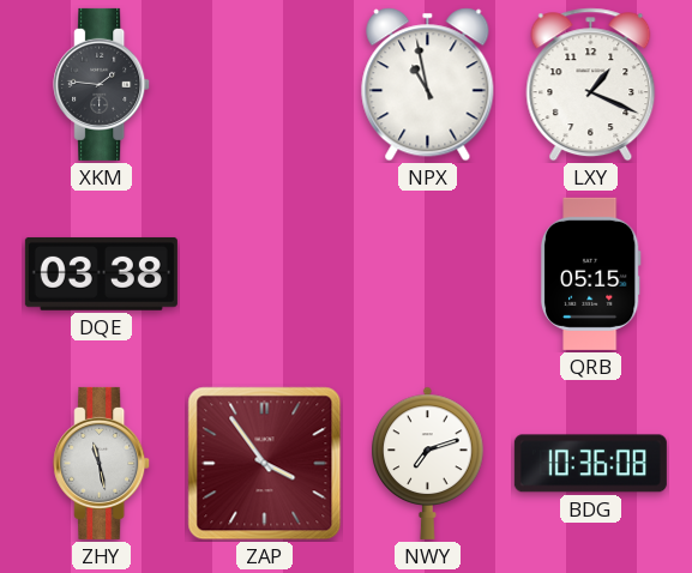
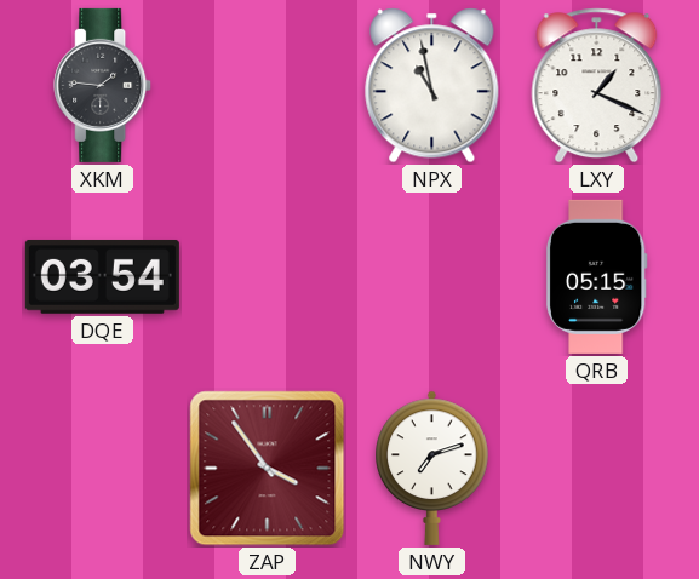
DQE: 03:38 -> 03:54
ZHY: 11:28 -> none
BDG: 10:36 -> none
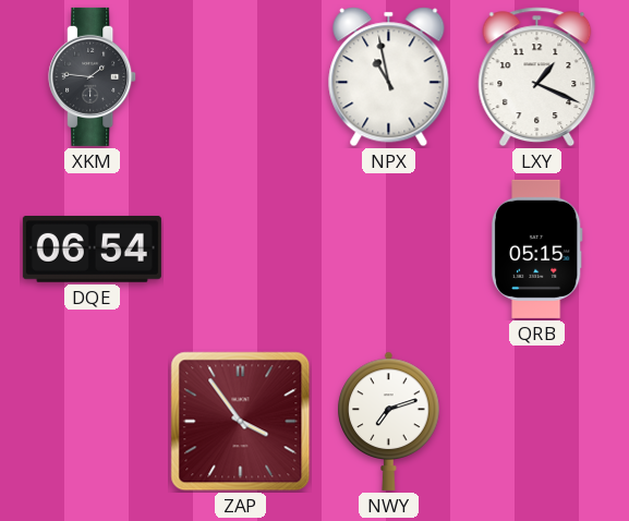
DQE: 03:54 -> 06:54
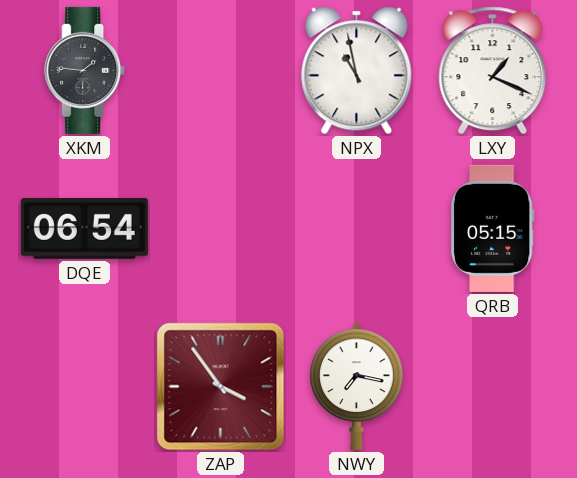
NWY: 7:12 -> 7:17
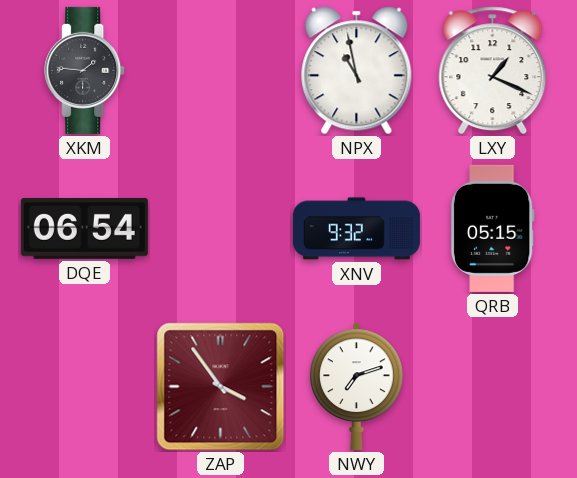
XNV: none -> 9:32
NWY: 7:17 -> 7:12
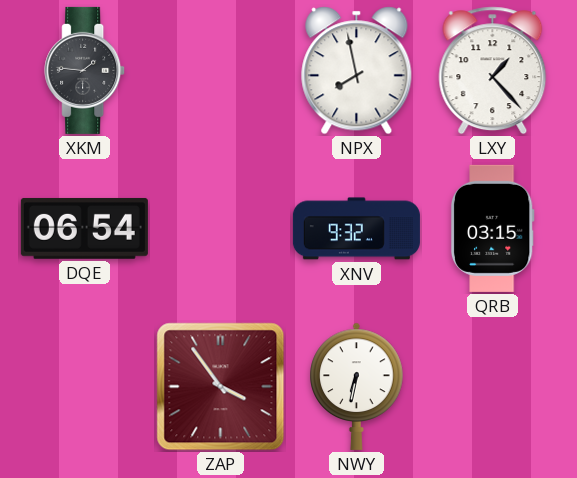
NPX: 10:58 -> 7:58
LXY: 1:19 -> 1:23
QRB: 05:15 -> 03:15
NWY: 7:12 -> 6:32
